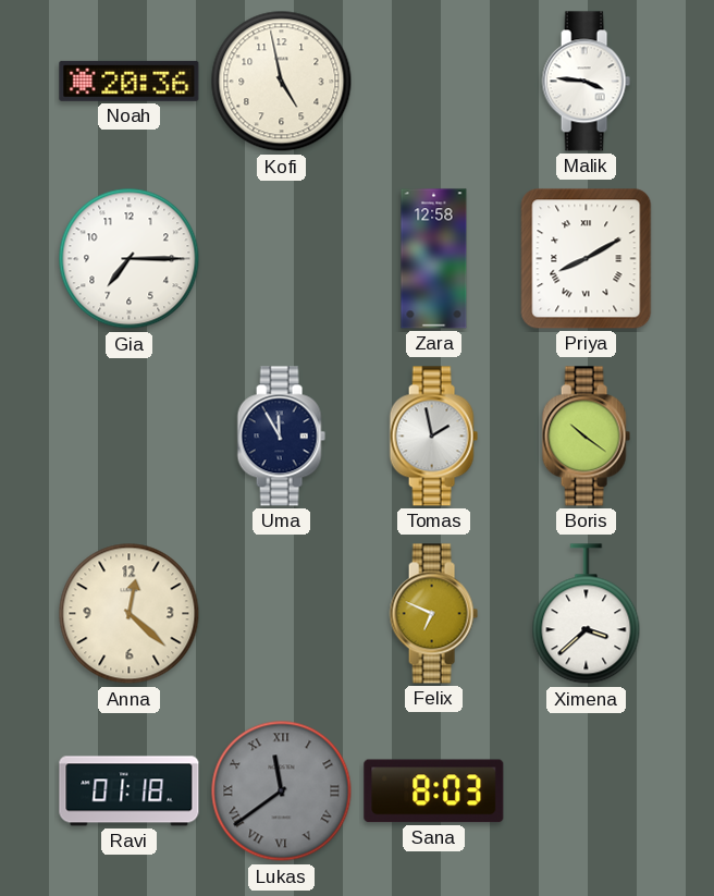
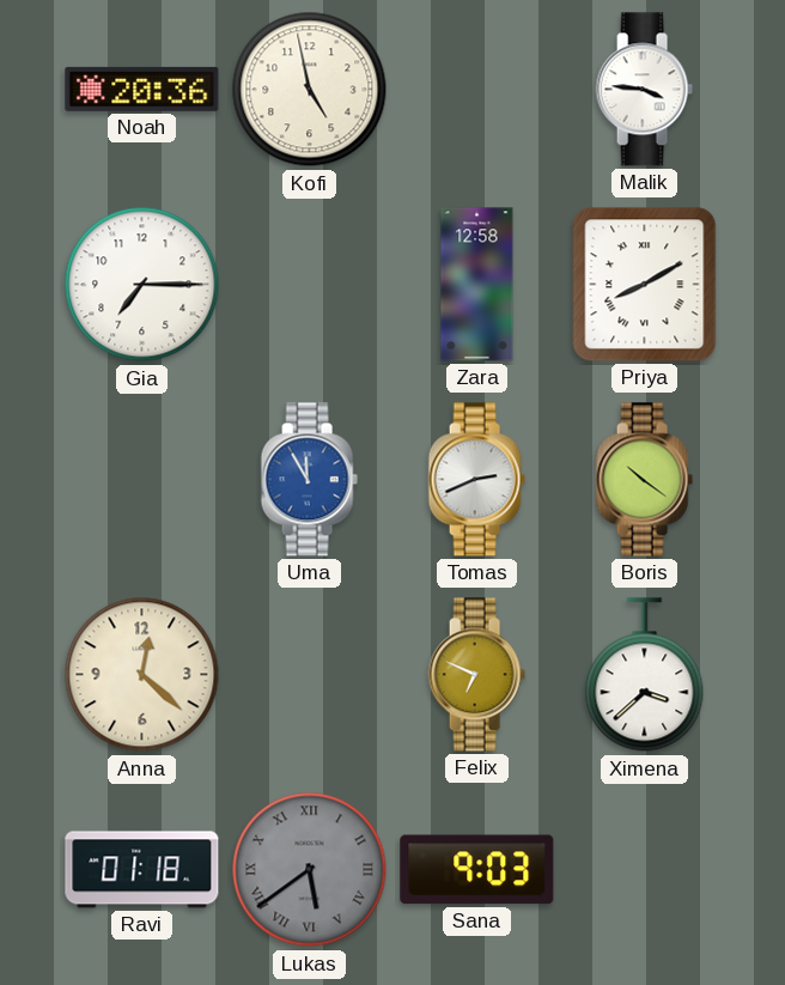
Uma dial: navy -> blue
Tomas: 1:58 -> 2:41
Lukas: 11:39 -> 5:39
Sana: 8:03 -> 9:03
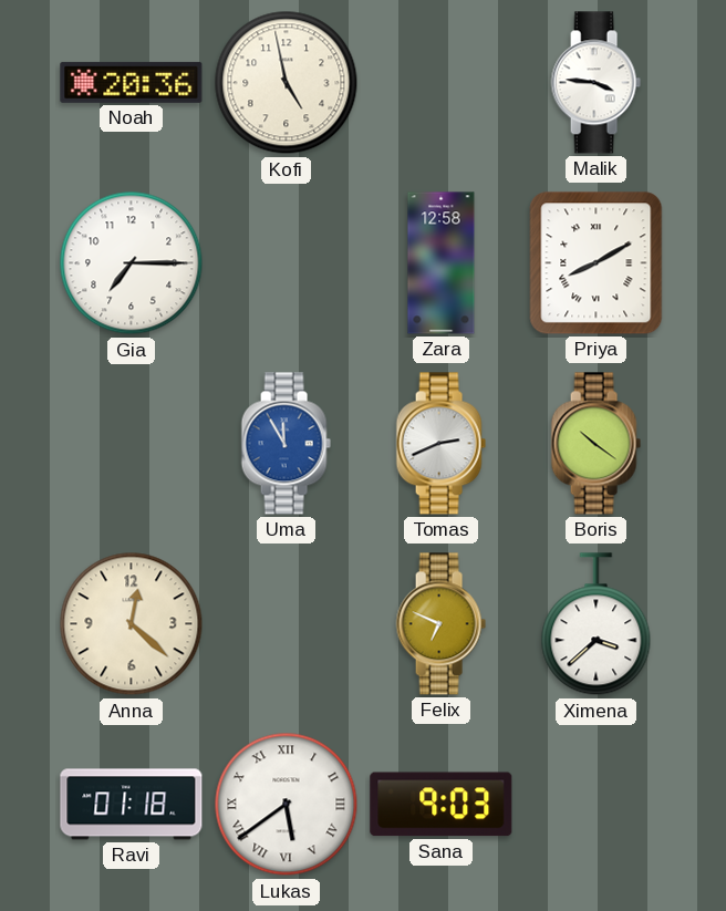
Lukas dial: grey -> white
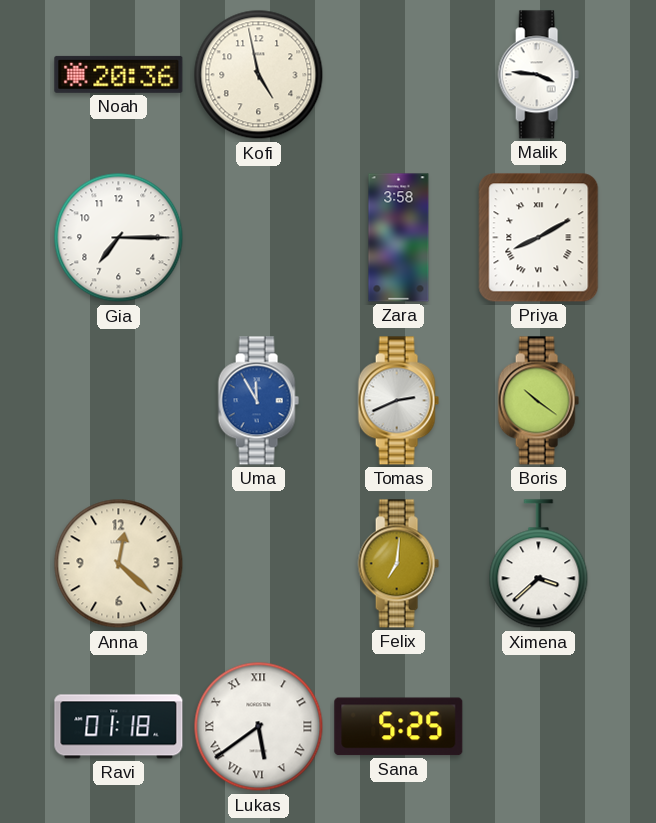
Zara: 12:58 -> 3:58
Felix: 6:49 -> 7:01
Sana: 9:03 -> 5:25
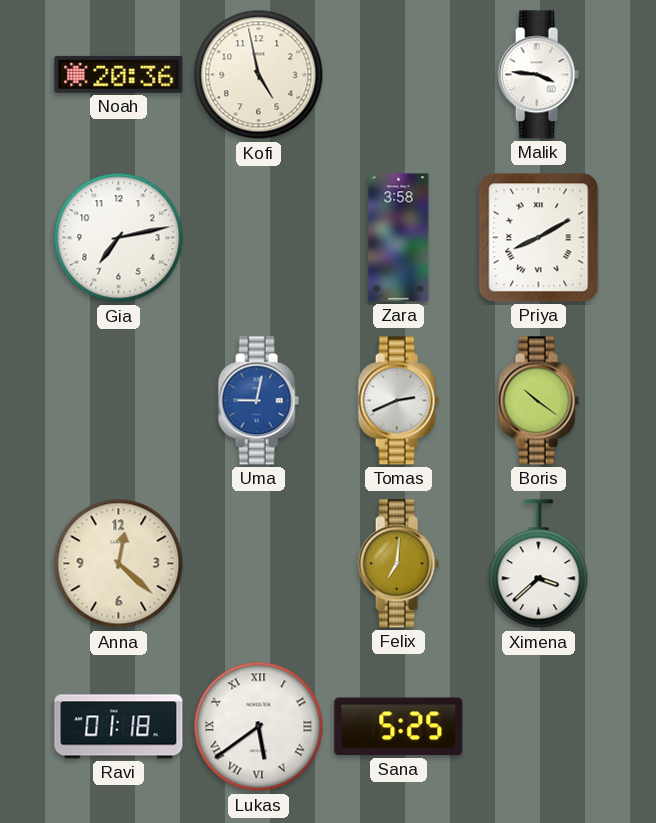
Gia: 7:15 -> 7:13
Uma: 11:55 -> 9:02
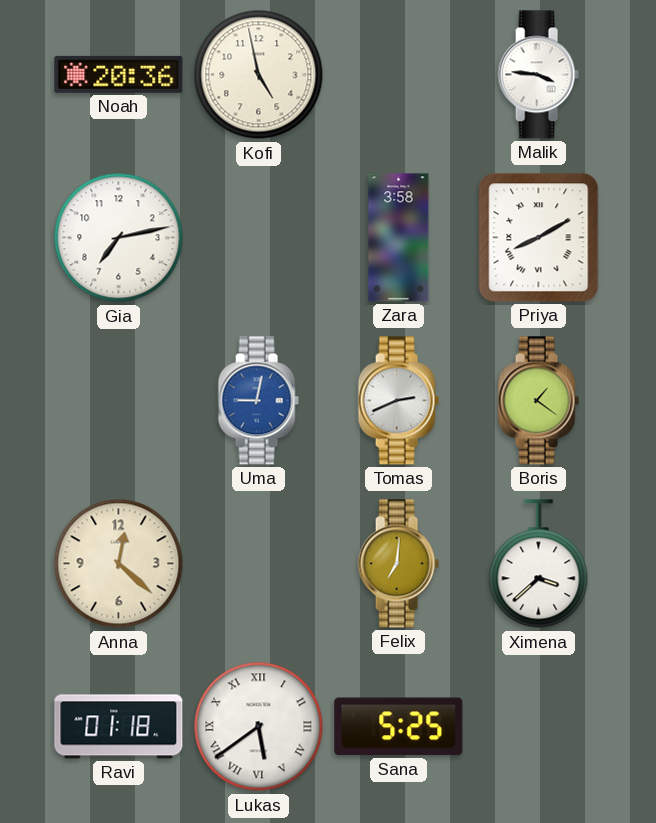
Boris: 10:21 -> 1:21
